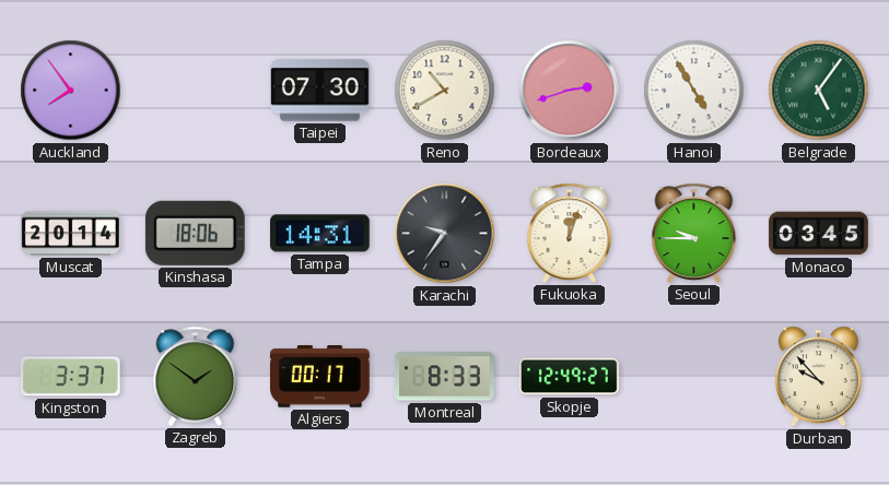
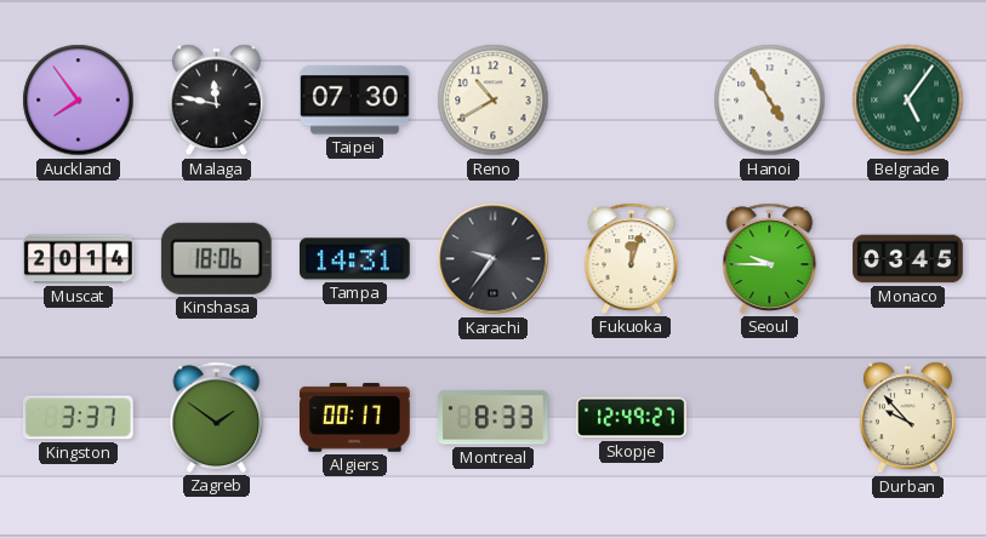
Malaga: none -> 11:47
Bordeaux: 2:42 -> none
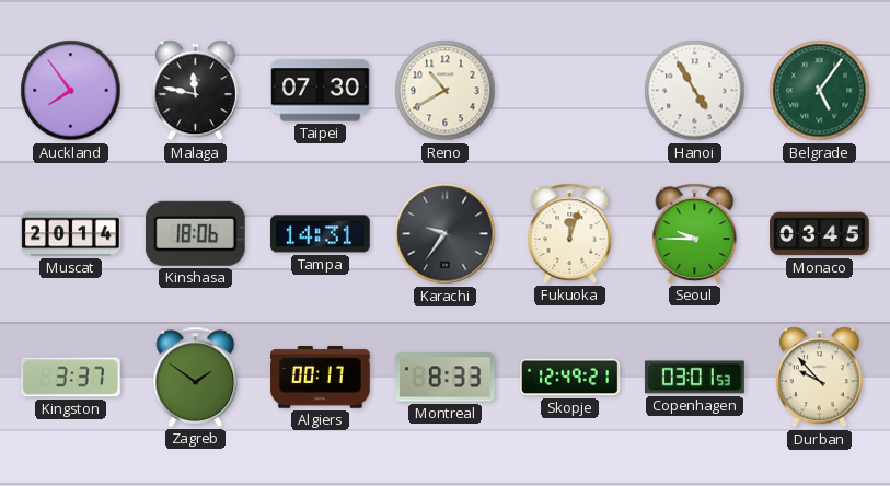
Skopje: 12:49:27 -> 12:49:21
Copenhagen: none -> 03:01
